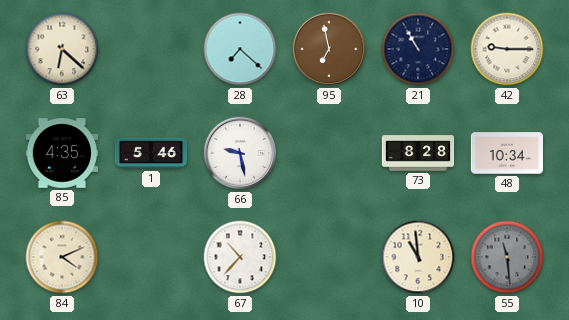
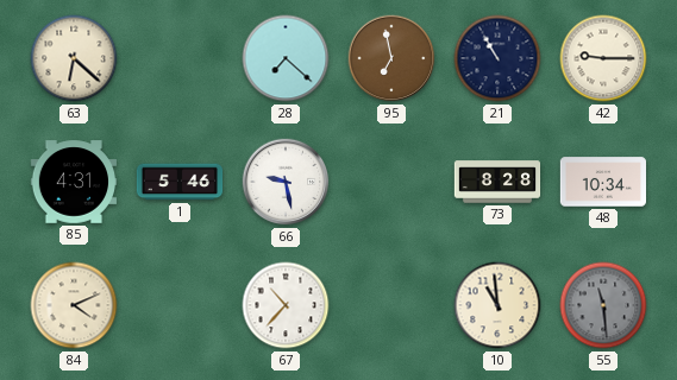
85: 4:35 -> 4:31
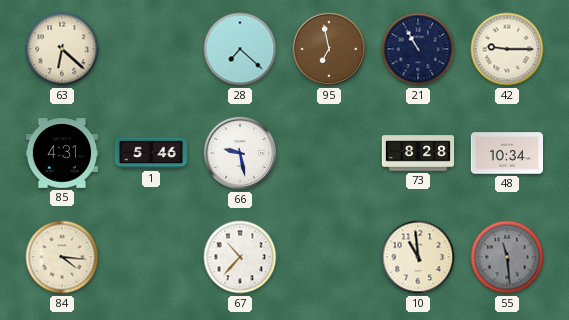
84: 4:11 -> 4:16
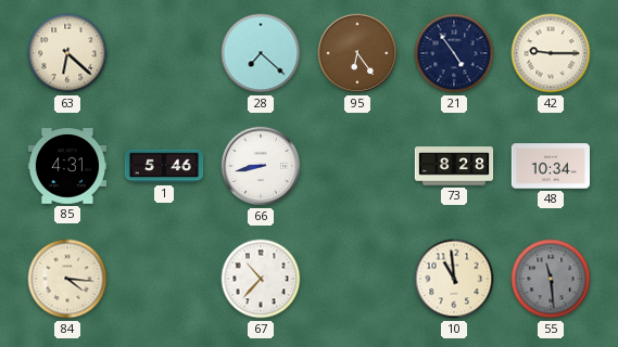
95: 6:58 -> 6:24
21: 10:55 -> 4:54
66: 9:28 -> 8:43
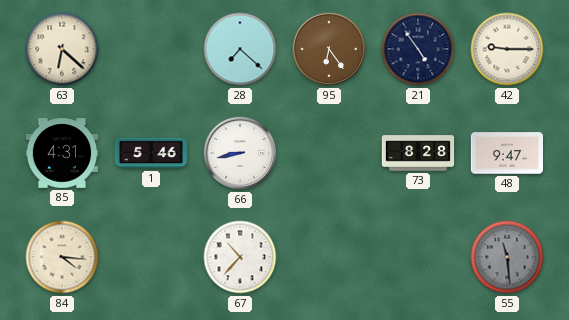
48: 10:34 -> 9:47
10: 10:59 -> none
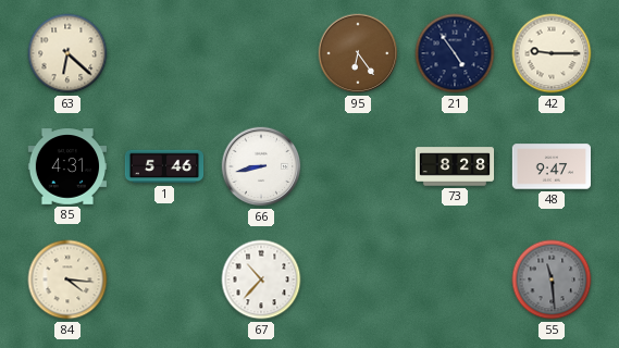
28: 7:22 -> none
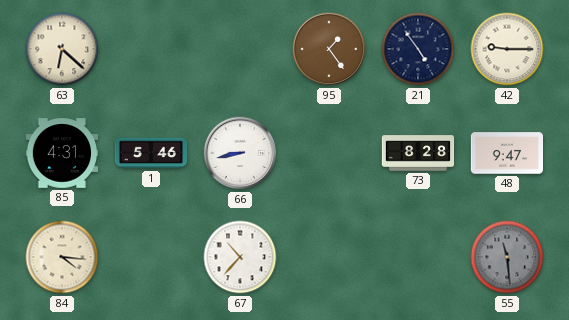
95: 6:24 -> 1:24
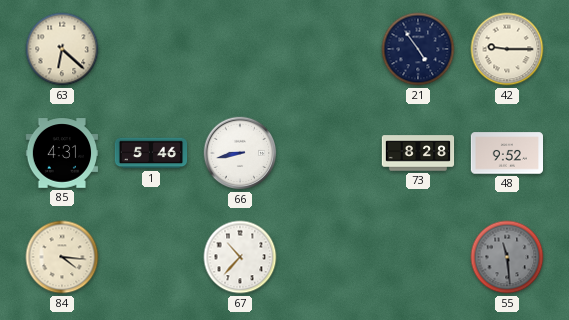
95: 1:24 -> none
48: 9:47 -> 9:52
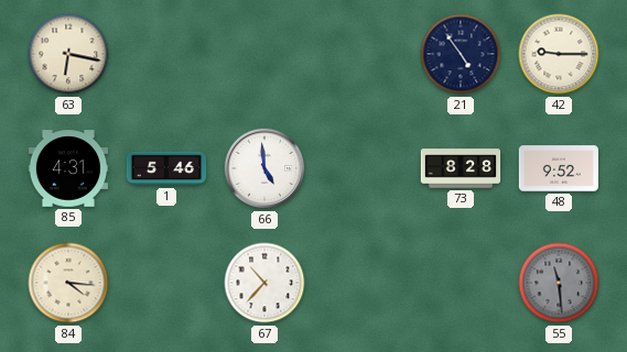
63: 6:22 -> 6:17
66: 8:43 -> 4:59
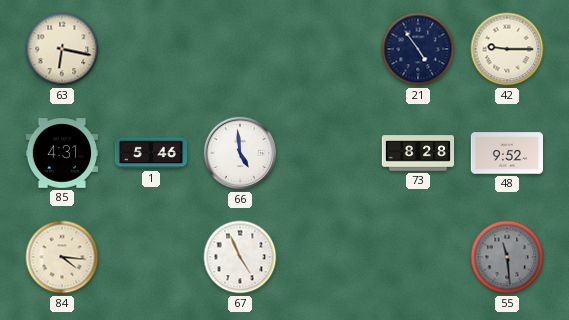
67: 10:37 -> 4:56
